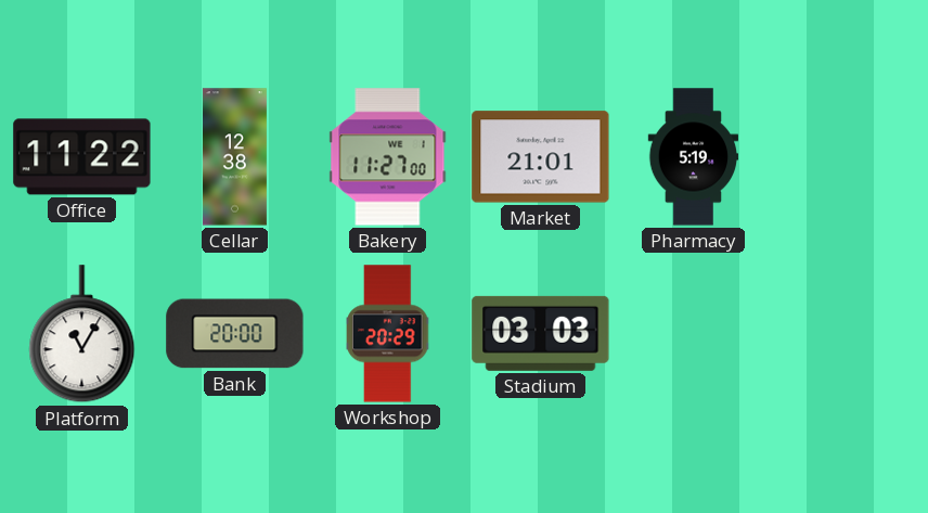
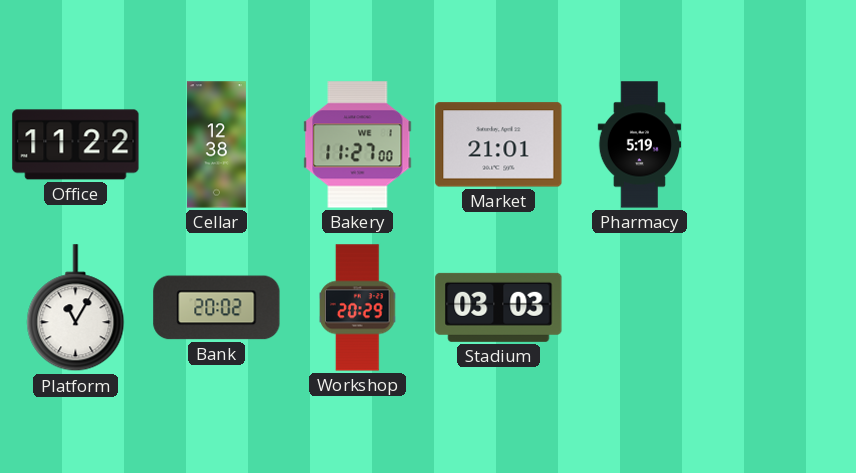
Bank: 20:00 -> 20:02
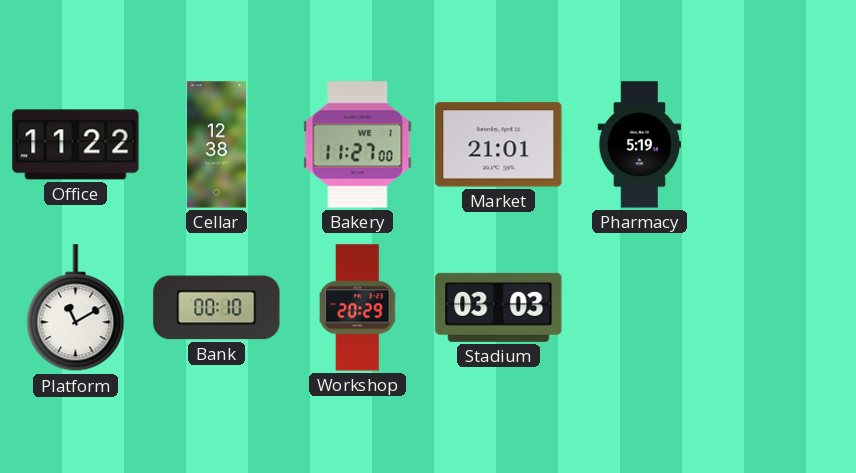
Platform: 11:05 -> 11:10
Bank: 20:02 -> 00:10
